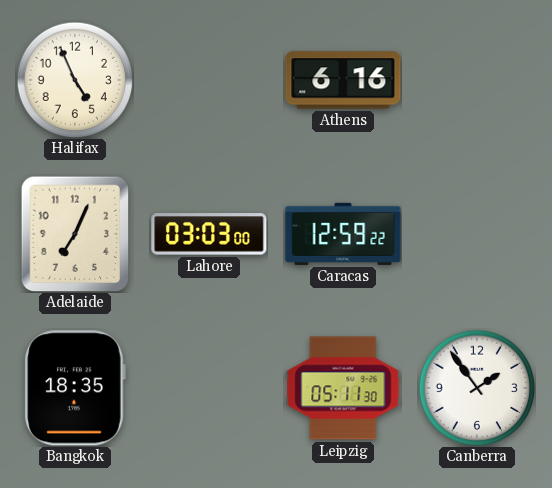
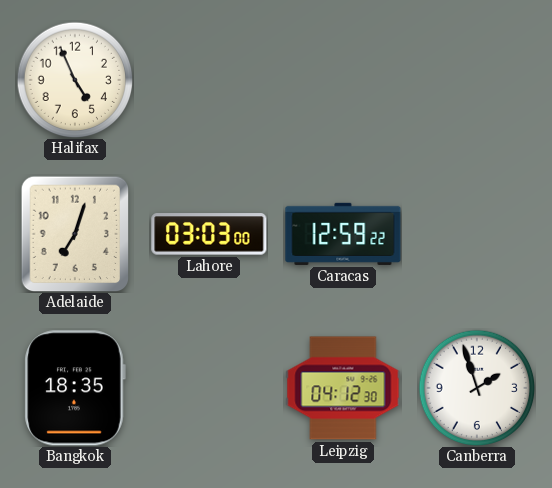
Athens: 6:16 -> none
Adelaide: 7:04 -> 7:03
Leipzig: 05:11 -> 04:12
Canberra: 1:54 -> 1:57
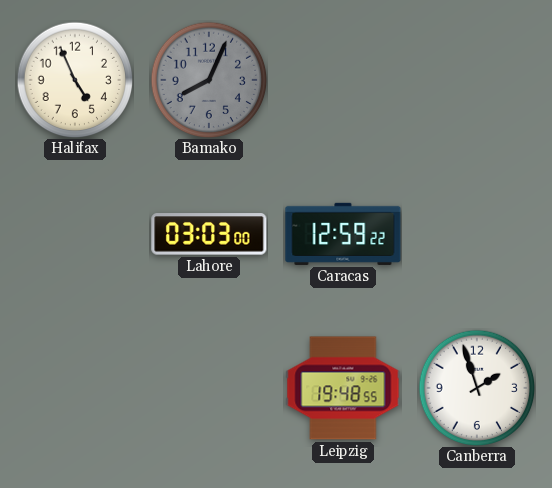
Bamako: none -> 8:04
Adelaide: 7:03 -> none
Bangkok: 18:35 -> none
Leipzig: 04:12 -> 19:48
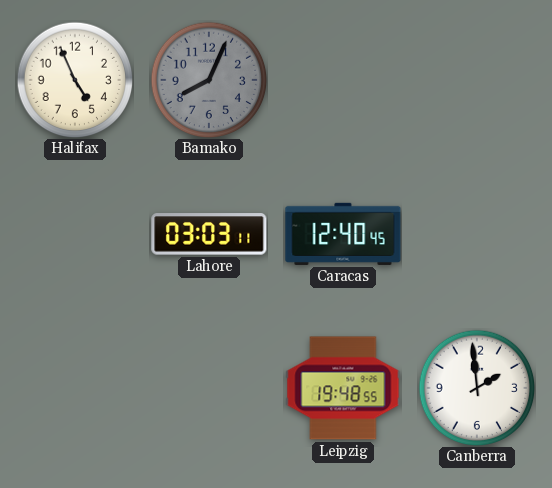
Lahore: 03:03:00 -> 03:03:11
Caracas: 12:59 -> 12:40
Canberra: 1:57 -> 1:59
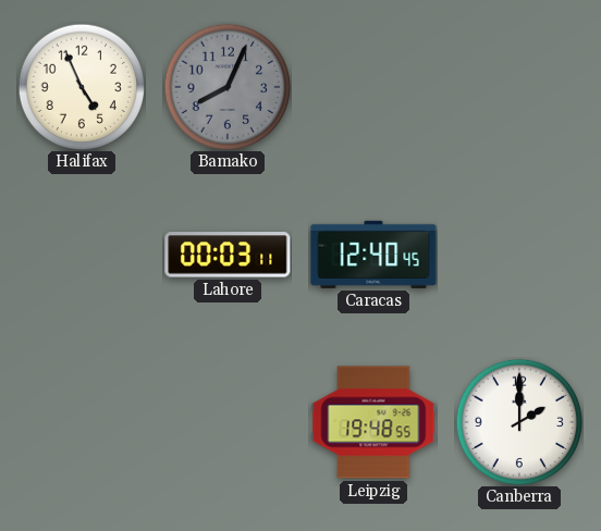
Lahore: 03:03 -> 00:03
Canberra: 1:59 -> 2:00
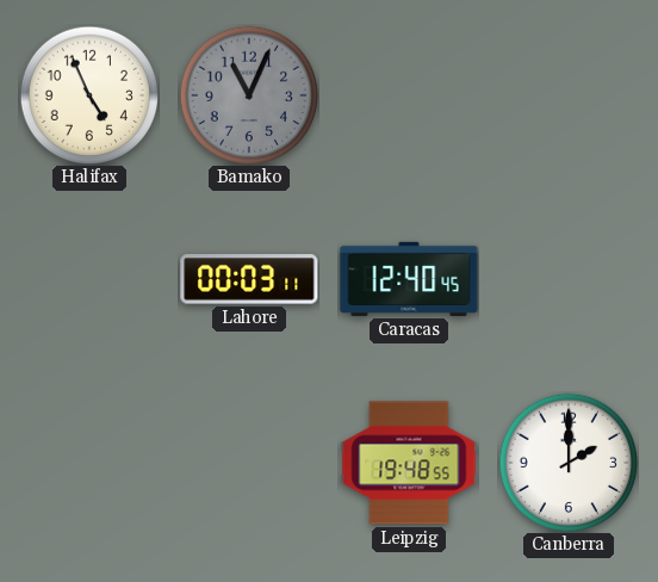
Bamako: 8:04 -> 11:04
